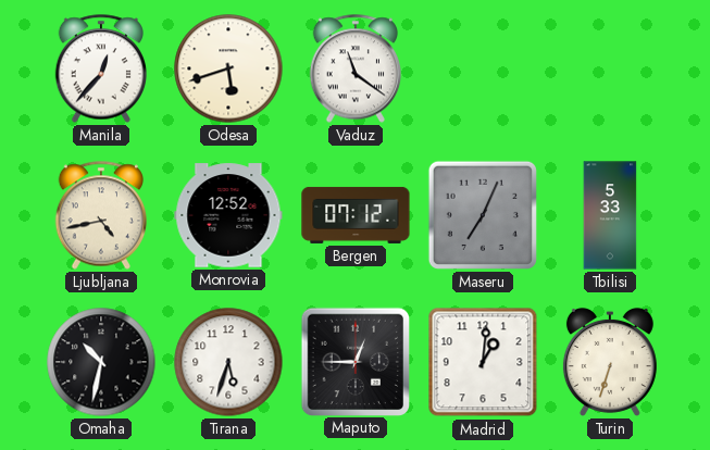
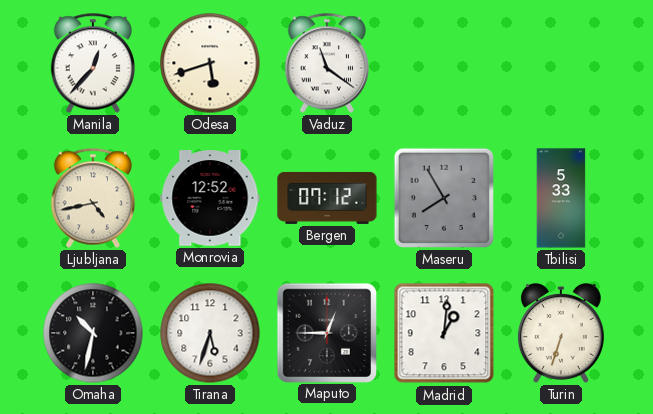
Maseru: 7:04 -> 7:55
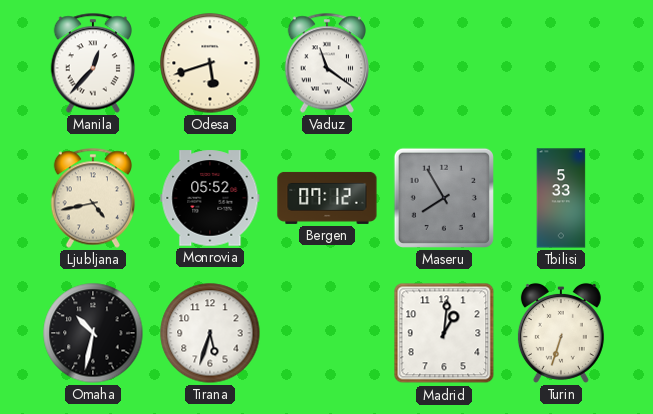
Monrovia: 12:52 -> 05:52
Maputo: 12:45 -> none
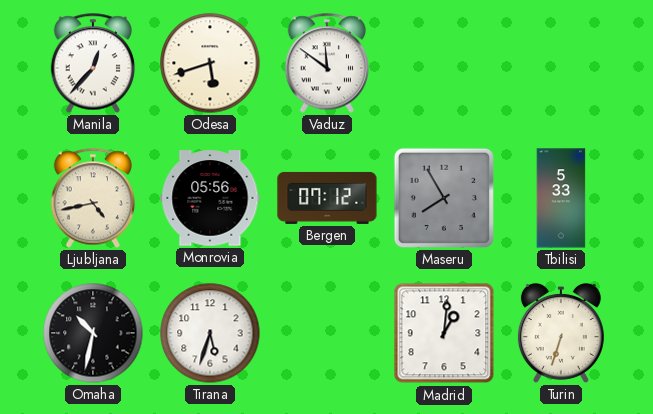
Vaduz: 11:21 -> 11:51
Monrovia: 05:52 -> 05:56
